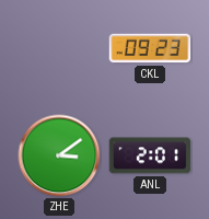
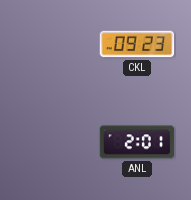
ZHE: 3:09 -> none
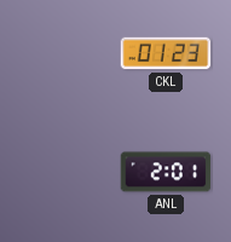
CKL: 09:23 -> 01:23
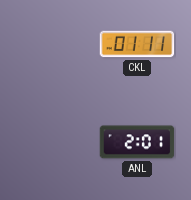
CKL: 01:23 -> 01:11
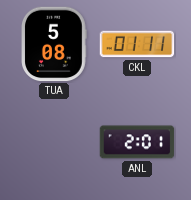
TUA: none -> 5:08
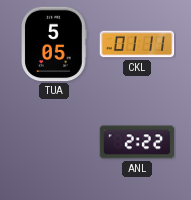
TUA: 5:08 -> 5:05
ANL: 2:01 -> 2:22
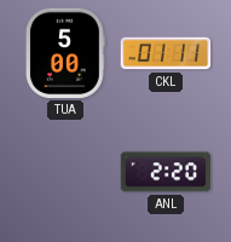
TUA: 5:05 -> 5:00
ANL: 2:22 -> 2:20
